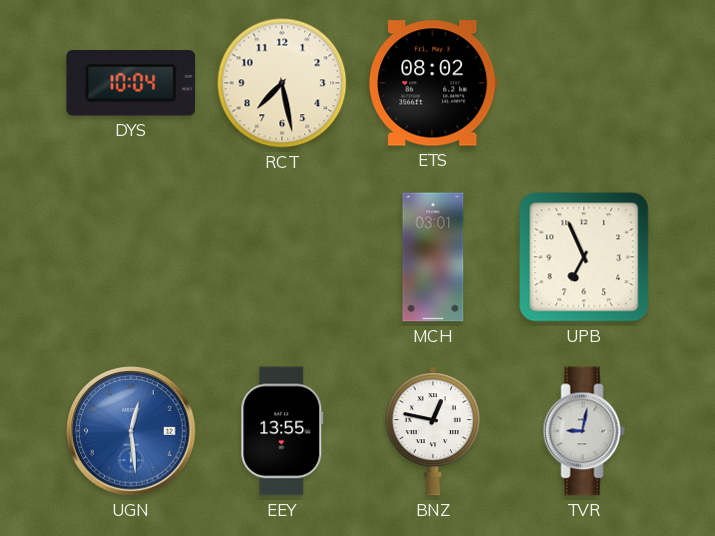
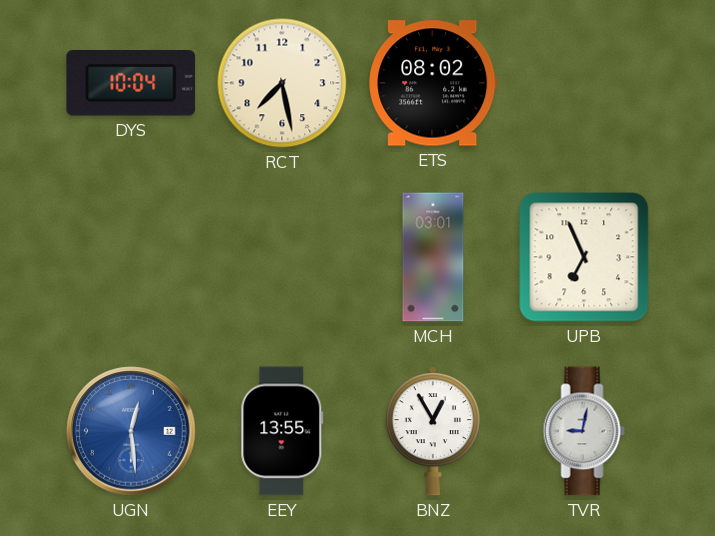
BNZ: 12:47 -> 12:55
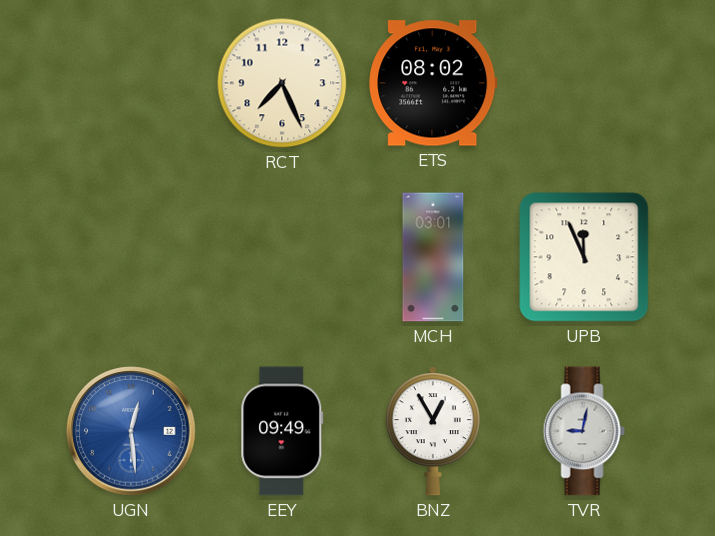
DYS: 10:04 -> none
RCT: 7:28 -> 7:26
UPB: 6:56 -> 11:56
EEY: 13:55 -> 09:49
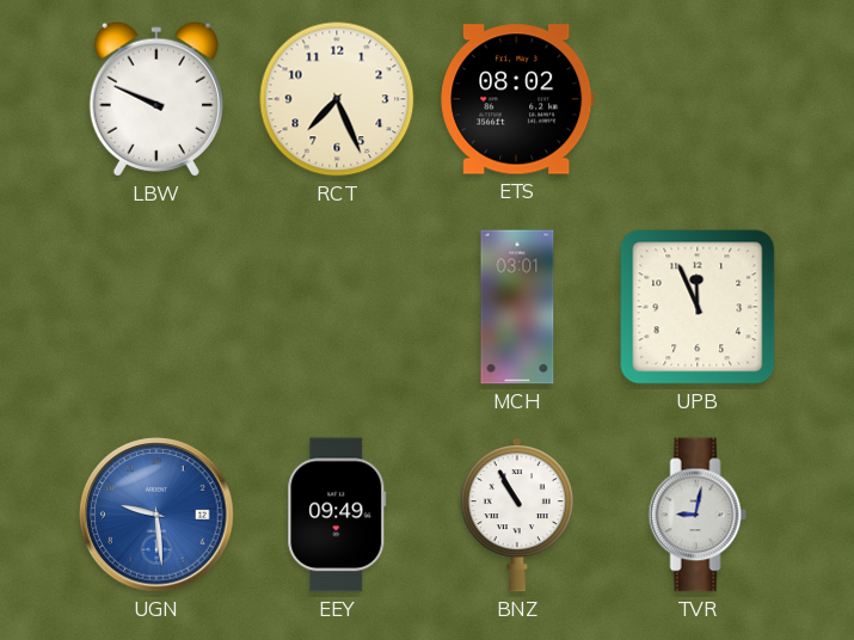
LBW: none -> 9:49
UGN: 12:29 -> 9:29
BNZ: 12:55 -> 10:55
